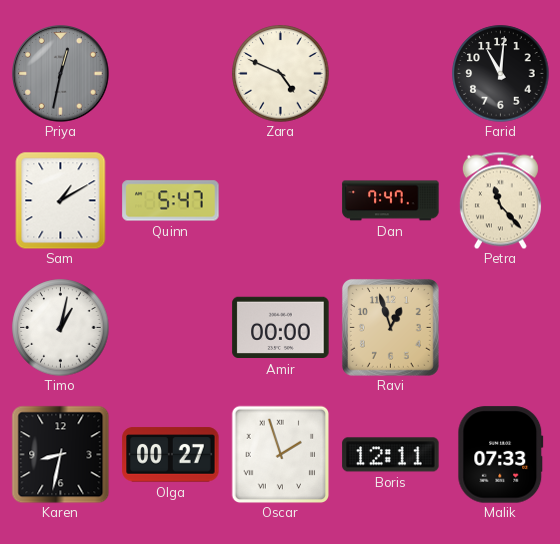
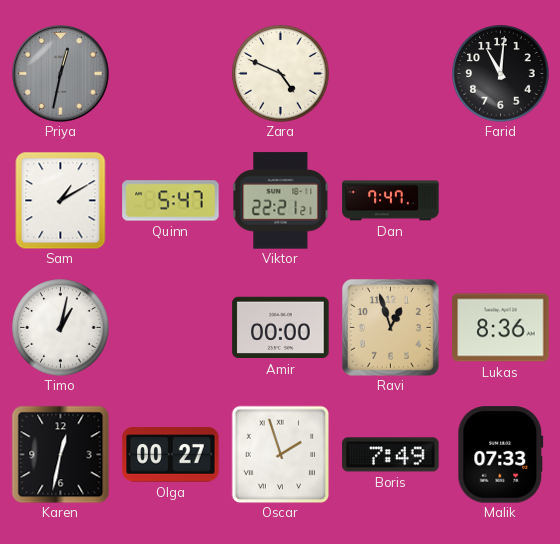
Viktor: none -> 22:21
Petra: 11:23 -> none
Lukas: none -> 8:36
Karen: 8:32 -> 12:32
Boris: 12:11 -> 7:49
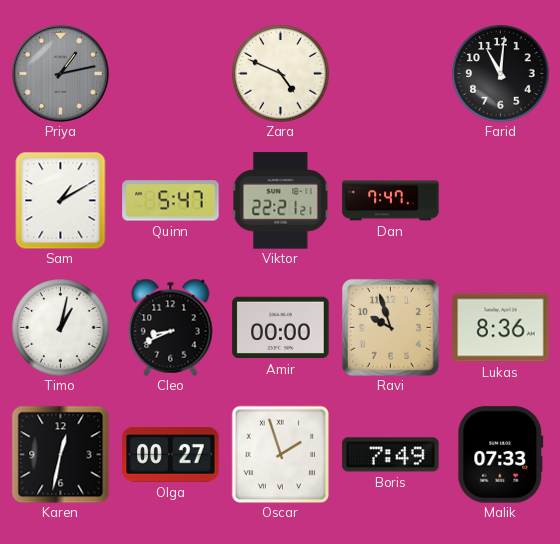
Priya: 12:32 -> 1:13
Cleo: none -> 8:41
Ravi: 12:57 -> 9:57
